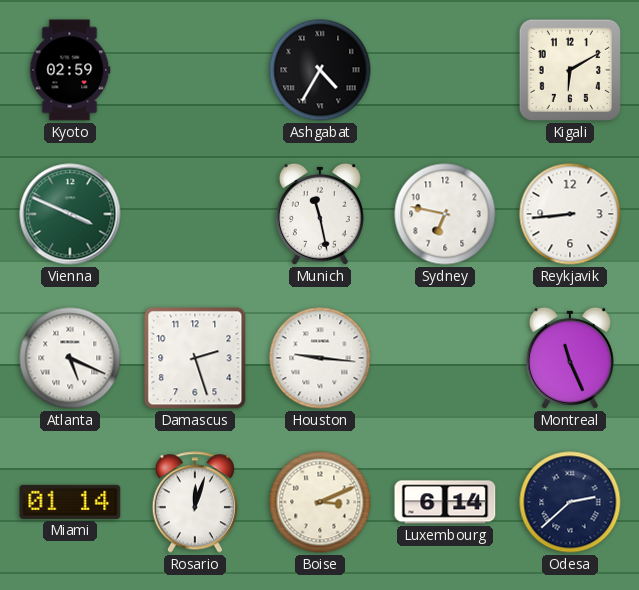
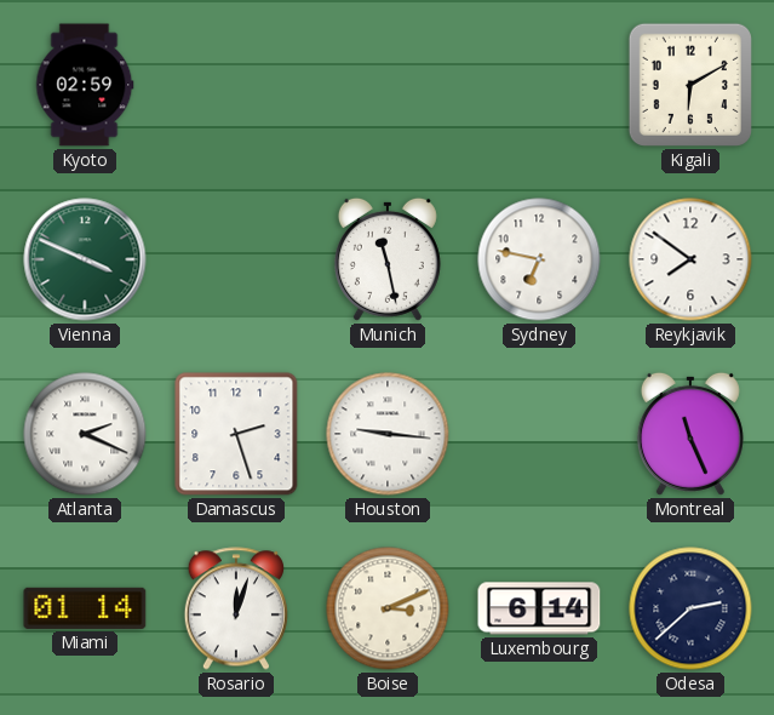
Ashgabat: 4:35 -> none
Reykjavik: 8:44 -> 7:51
Atlanta: 5:19 -> 2:19
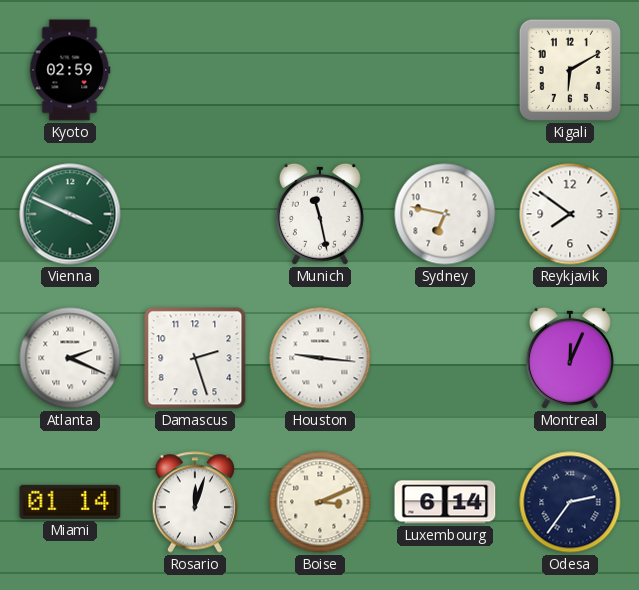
Montreal: 11:26 -> 12:04
Odesa: 2:38 -> 2:36
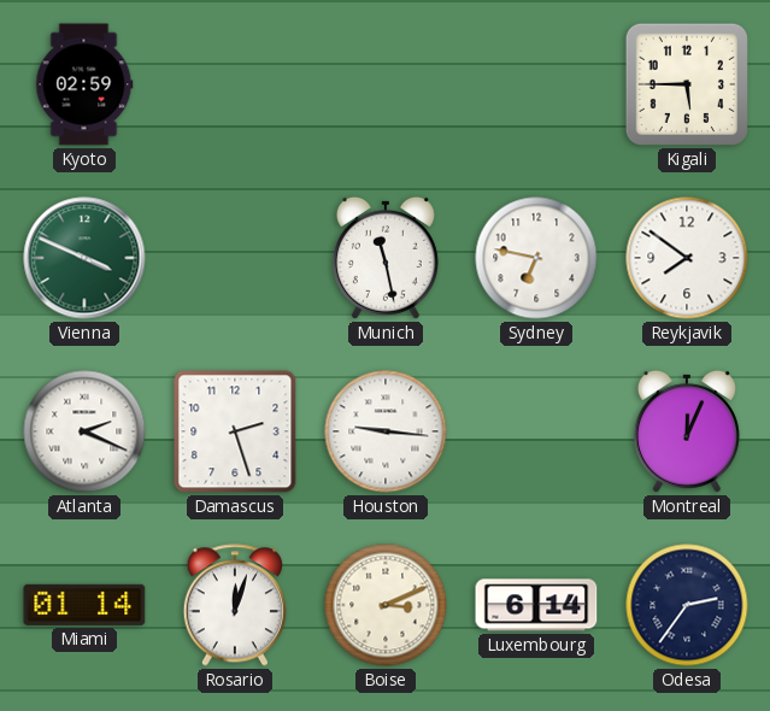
Kigali: 6:10 -> 5:45
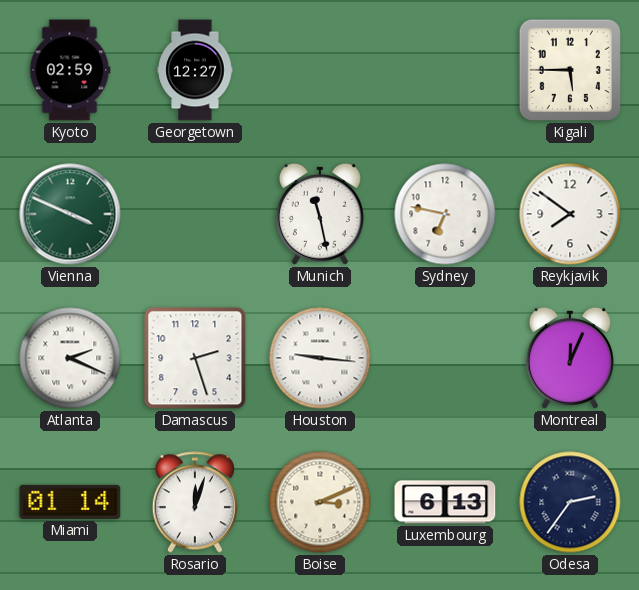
Georgetown: none -> 12:27
Luxembourg: 6:14 -> 6:13
